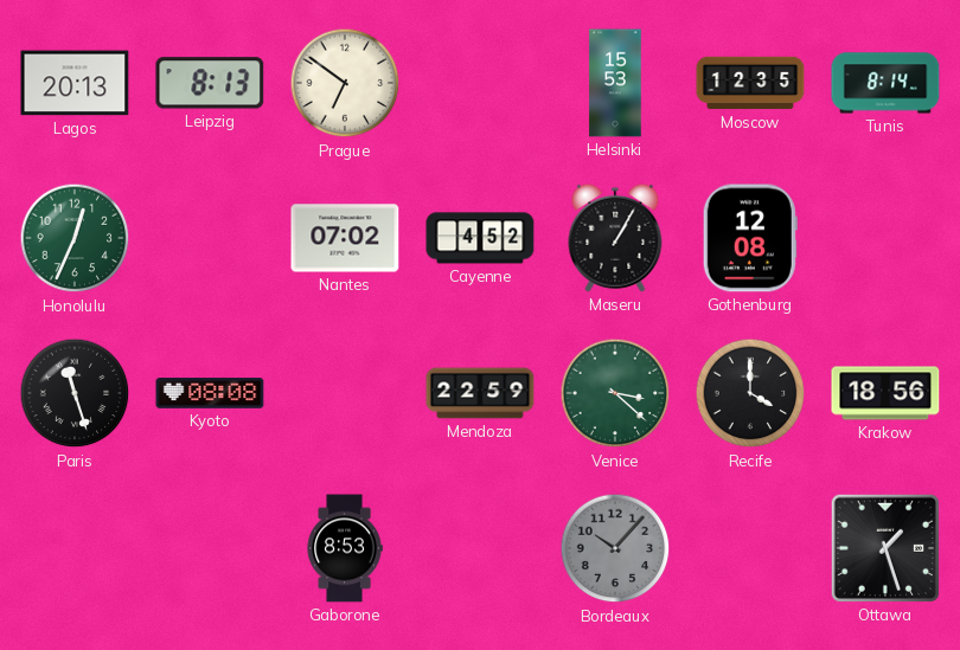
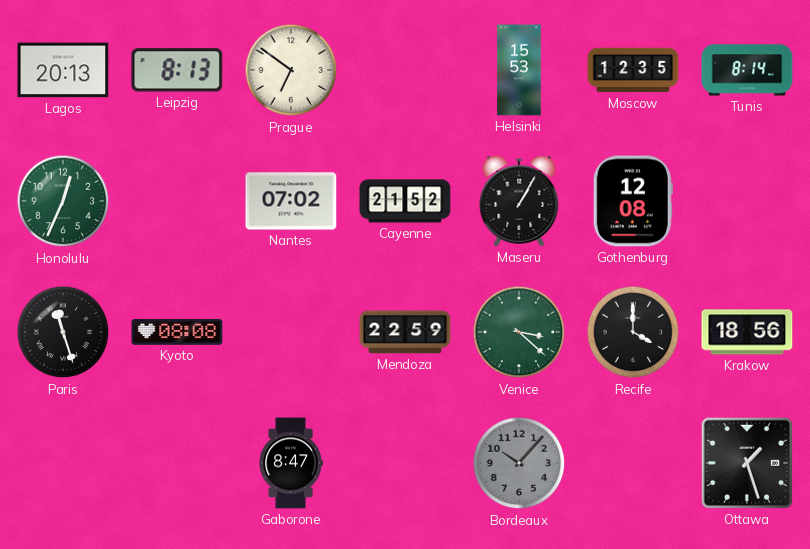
Cayenne: 4:52 -> 21:52
Gaborone: 8:53 -> 8:47
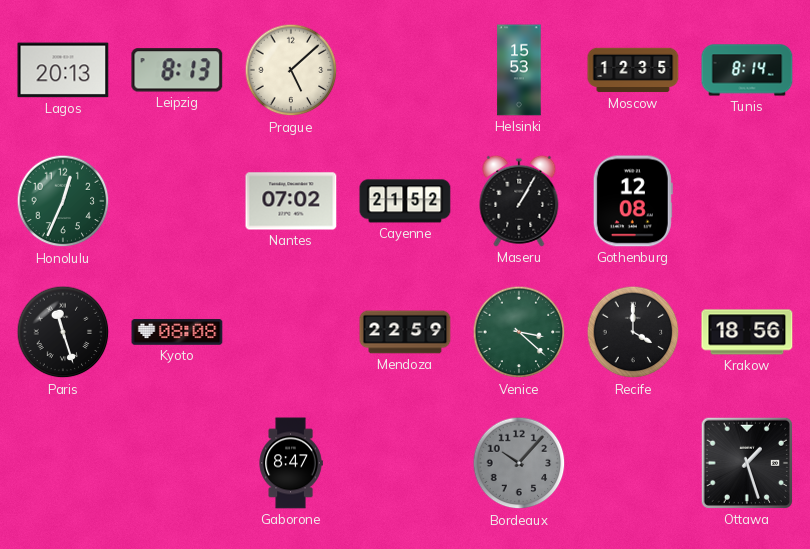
Prague: 6:51 -> 5:08
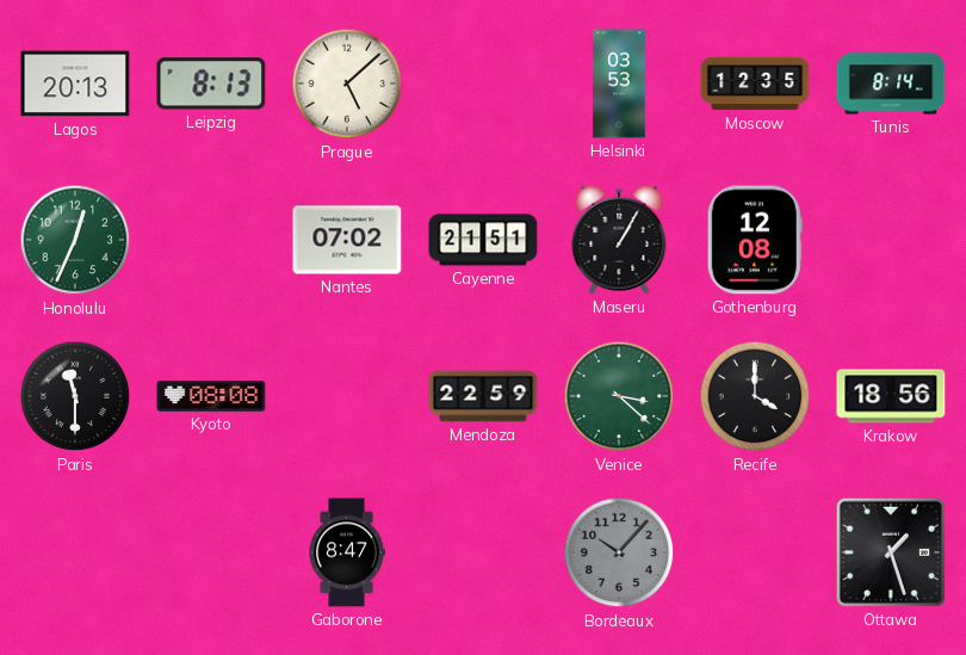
Helsinki: 15:53 -> 03:53
Cayenne: 21:52 -> 21:51
Paris: 11:27 -> 11:30
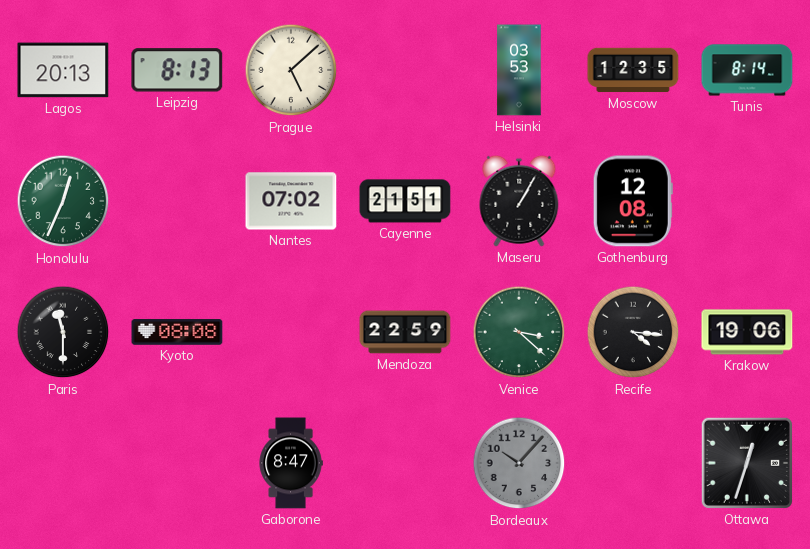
Recife: 4:00 -> 4:16
Krakow: 18:56 -> 19:06
Ottawa: 1:27 -> 12:33
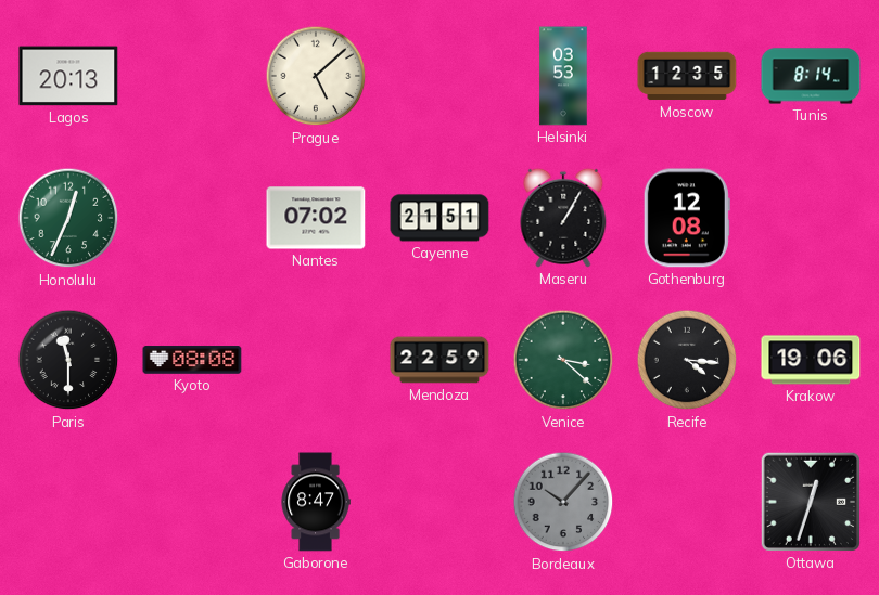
Leipzig: 8:13 -> none
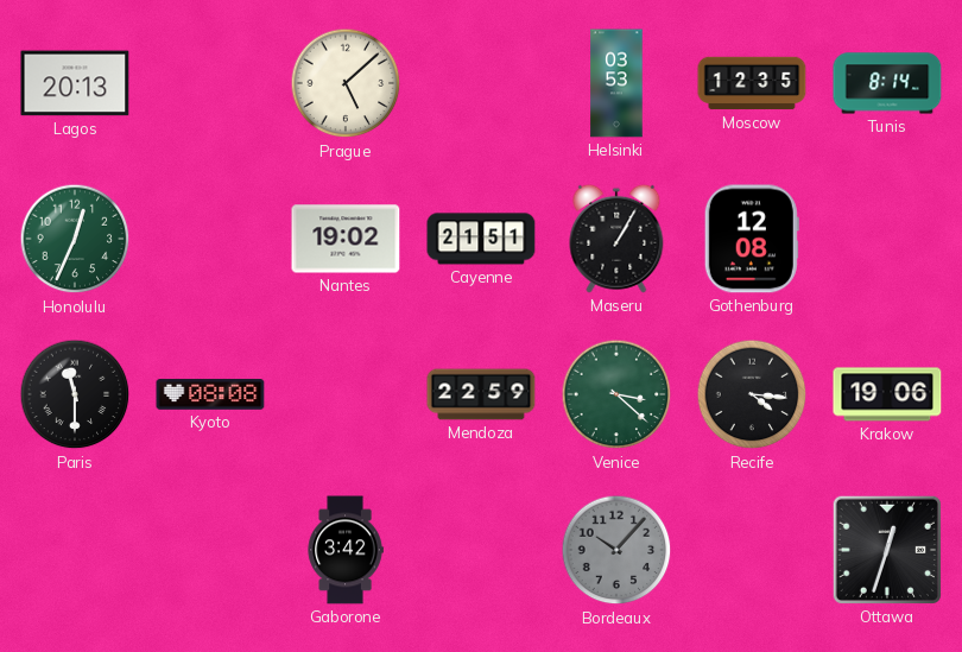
Nantes: 07:02 -> 19:02
Gaborone: 8:47 -> 3:42
